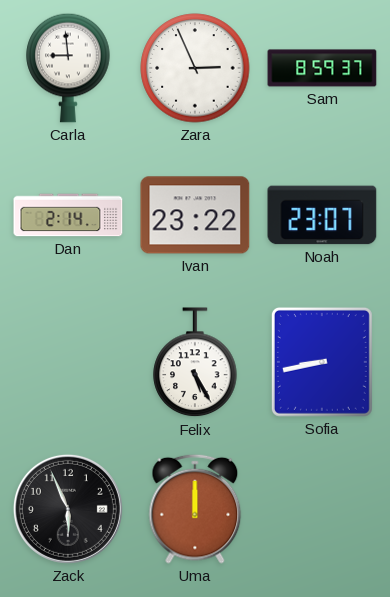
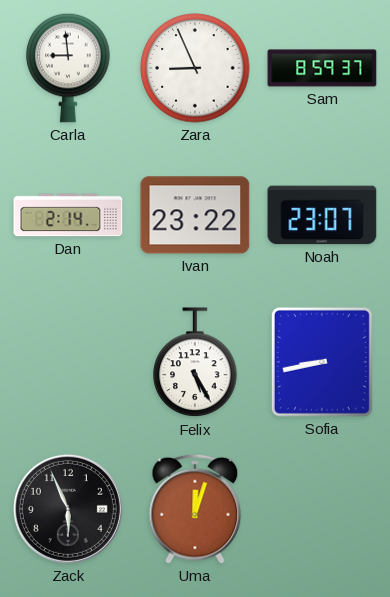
Zara: 2:56 -> 8:56
Uma: 12:00 -> 12:03
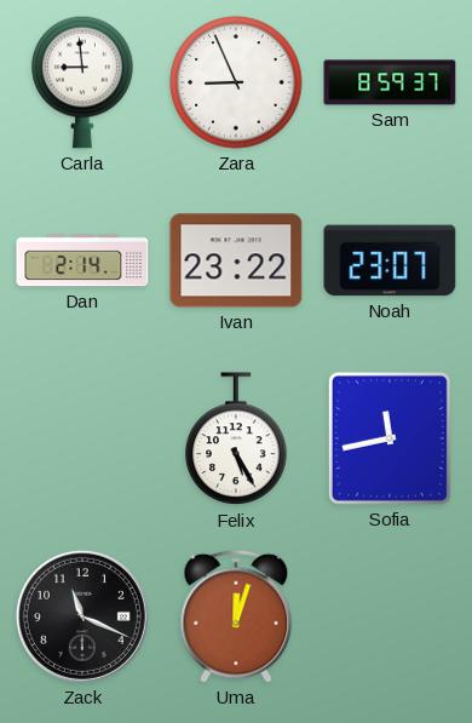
Sofia: 8:43 -> 11:43
Zack: 5:56 -> 11:19
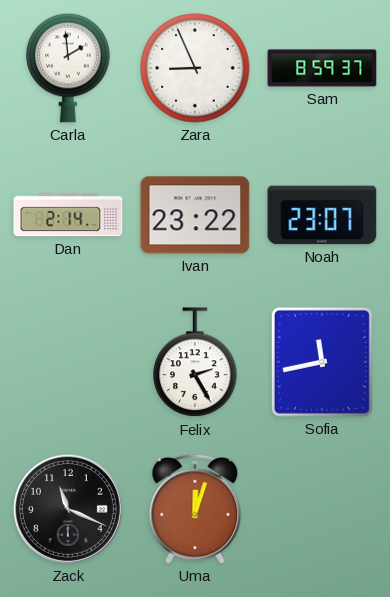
Carla: 8:59 -> 1:59
Felix: 5:25 -> 2:25
